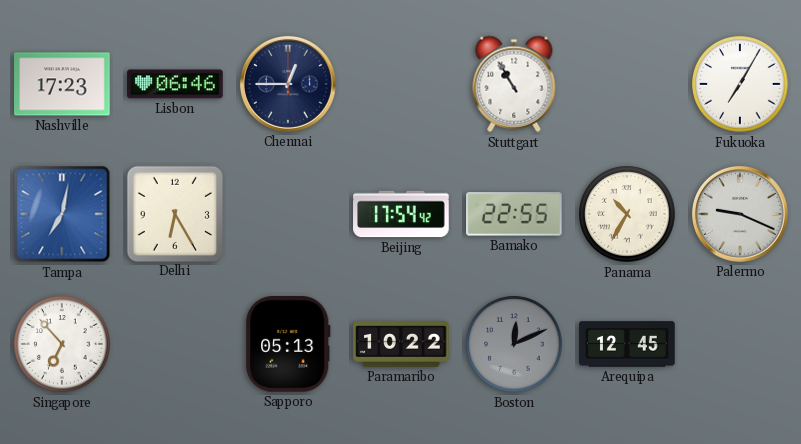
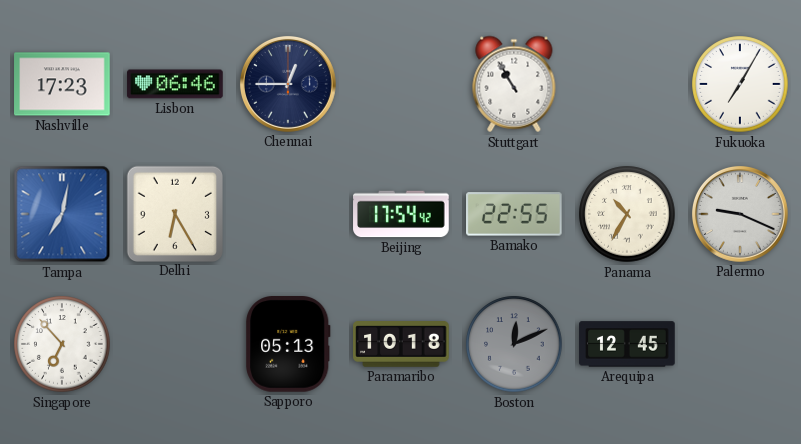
Paramaribo: 10:22 -> 10:18
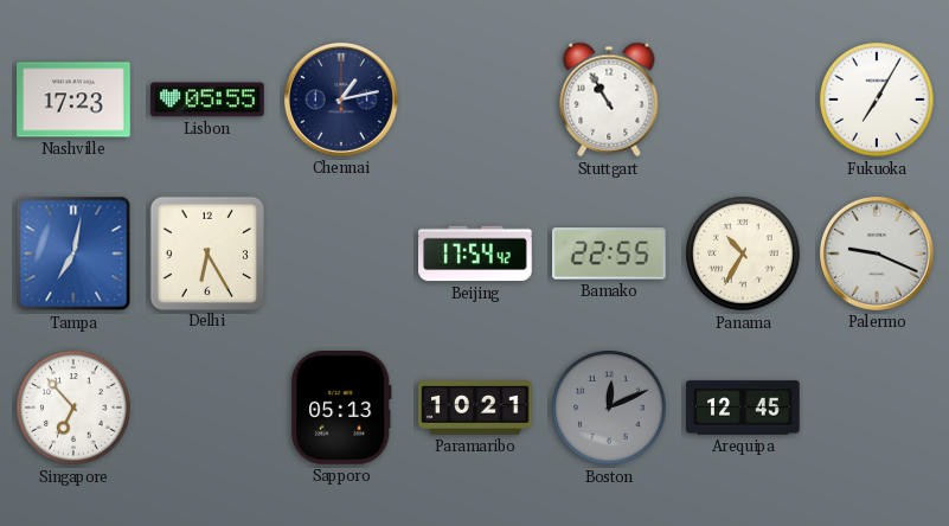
Lisbon: 06:46 -> 05:55
Chennai: 12:45 -> 1:13
Paramaribo: 10:18 -> 10:21
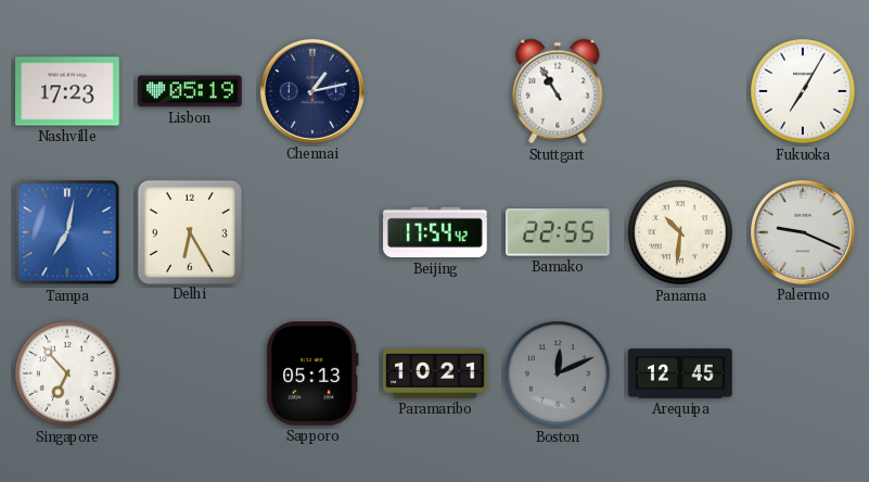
Lisbon: 05:55 -> 05:19
Panama: 10:35 -> 10:31
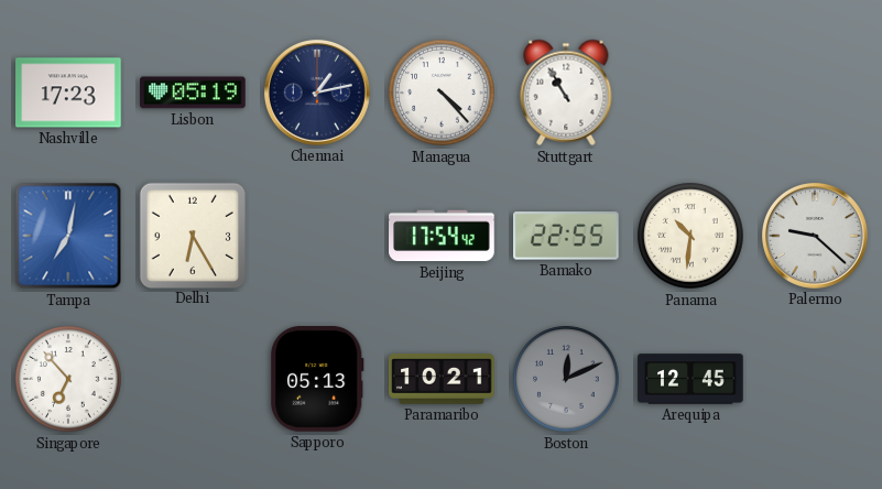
Managua: none -> 4:23
Fukuoka: 7:05 -> none
Palermo: 9:19 -> 9:22
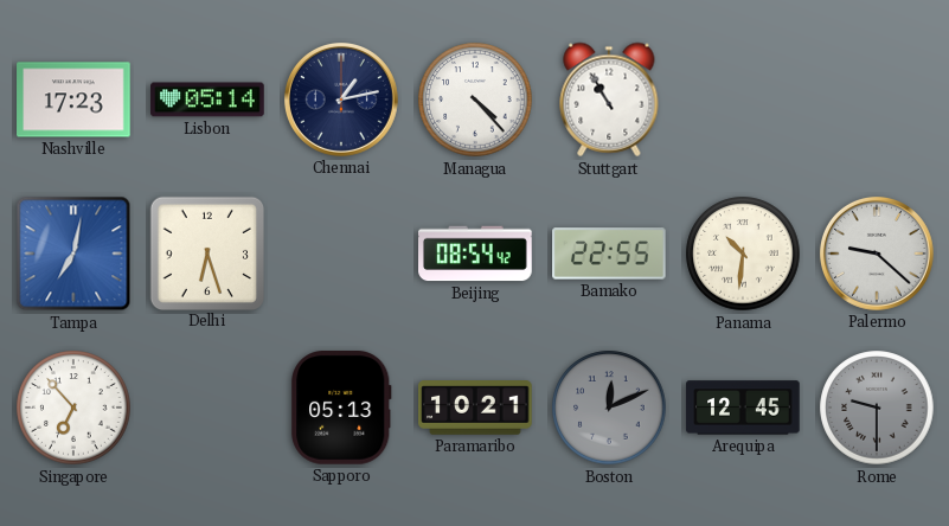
Lisbon: 05:19 -> 05:14
Delhi: 6:25 -> 6:27
Beijing: 17:54 -> 08:54
Rome: none -> 9:30
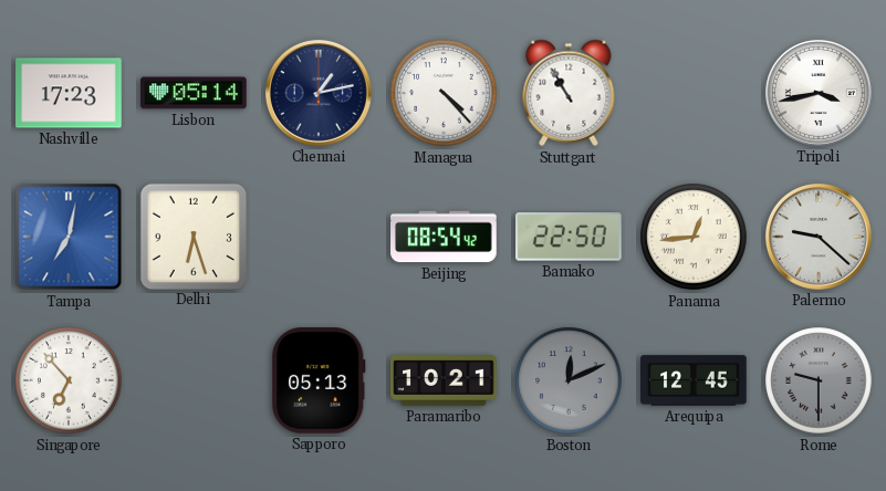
Tripoli: none -> 3:43
Bamako: 22:55 -> 22:50
Panama: 10:31 -> 12:44
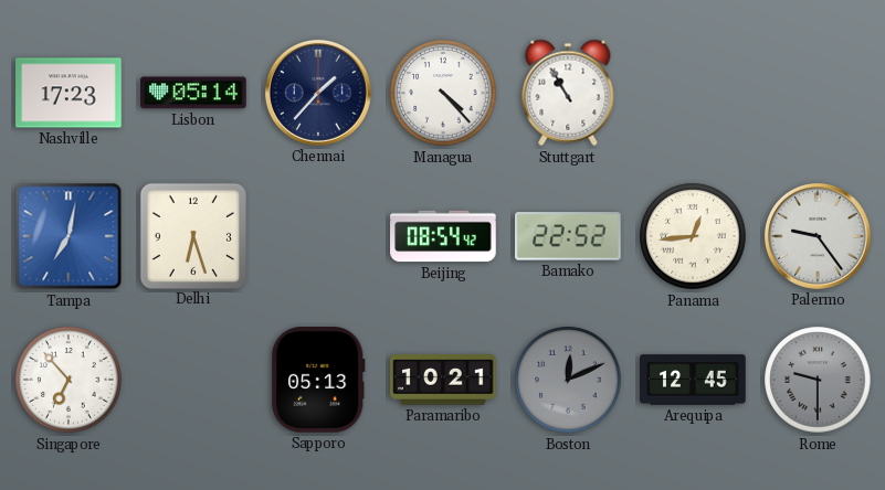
Chennai: 1:13 -> 1:37
Tripoli: 3:43 -> none
Bamako: 22:50 -> 22:52
Palermo: 9:22 -> 9:24
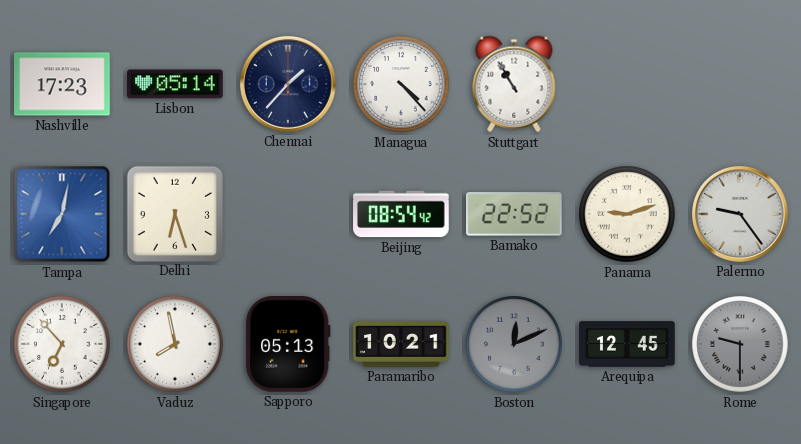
Panama: 12:44 -> 9:12
Vaduz: none -> 7:58
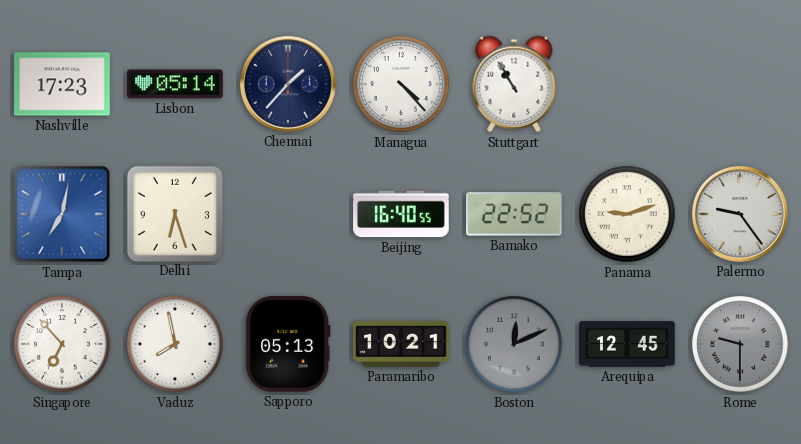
Beijing: 08:54 -> 16:40
